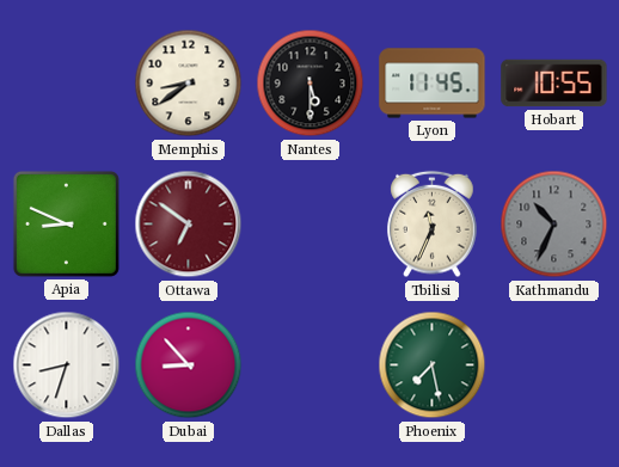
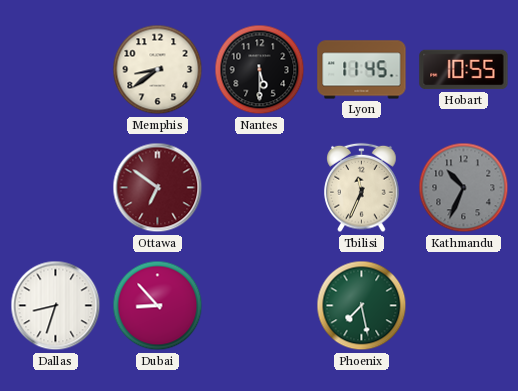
Apia: 8:49 -> none
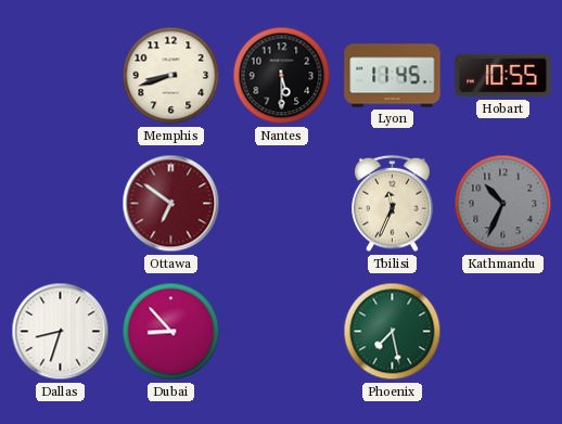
Memphis: 8:39 -> 8:42
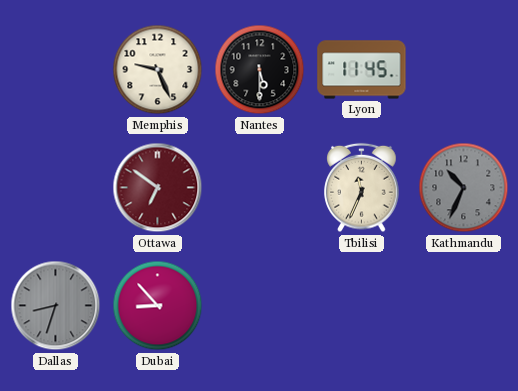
Memphis: 8:42 -> 9:26
Hobart: 10:55 -> none
Dallas dial: white -> grey
Phoenix: 7:28 -> none
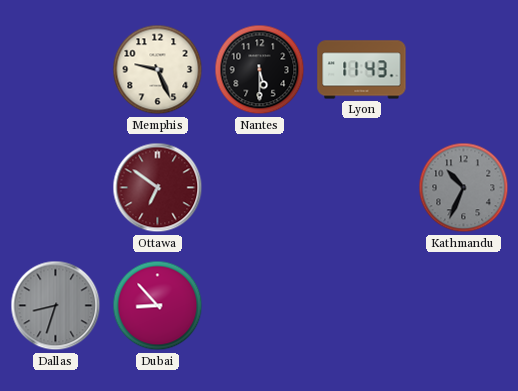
Lyon: 11:45 -> 11:43
Tbilisi: 11:34 -> none
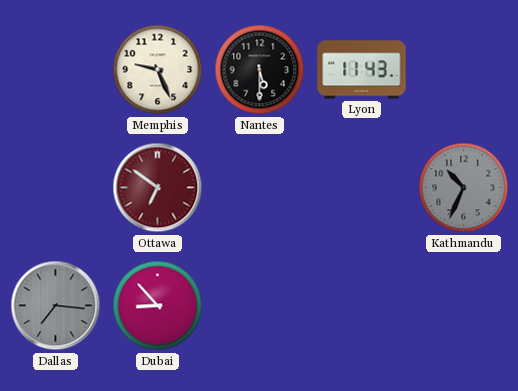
Dallas: 8:33 -> 7:16
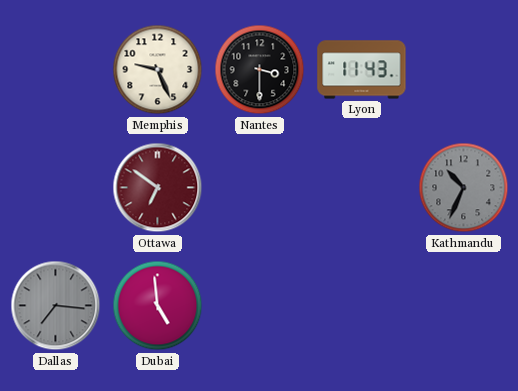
Nantes: 5:30 -> 3:30
Dubai: 8:53 -> 4:59
